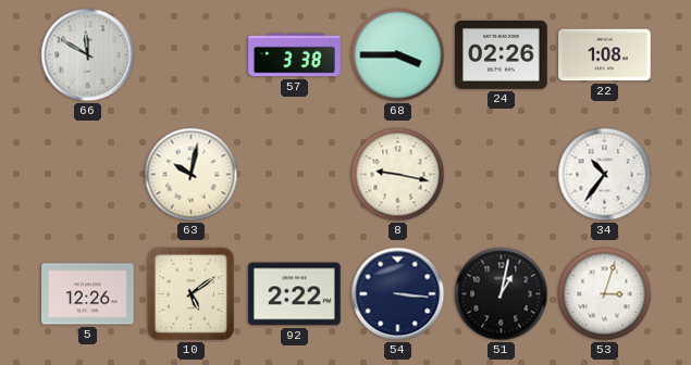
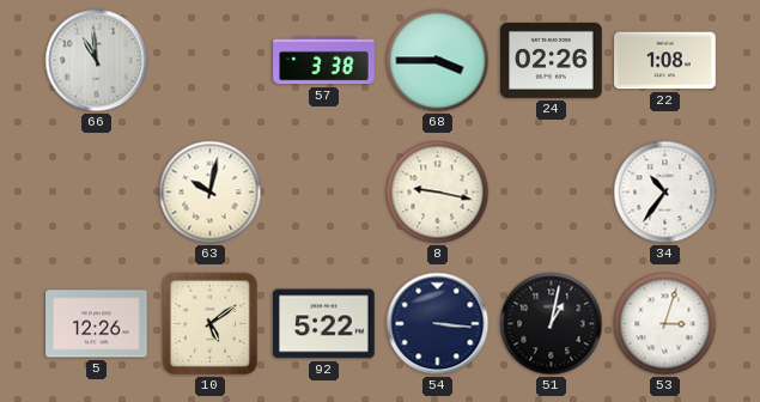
66: 11:50 -> 10:59
92: 2:22 -> 5:22
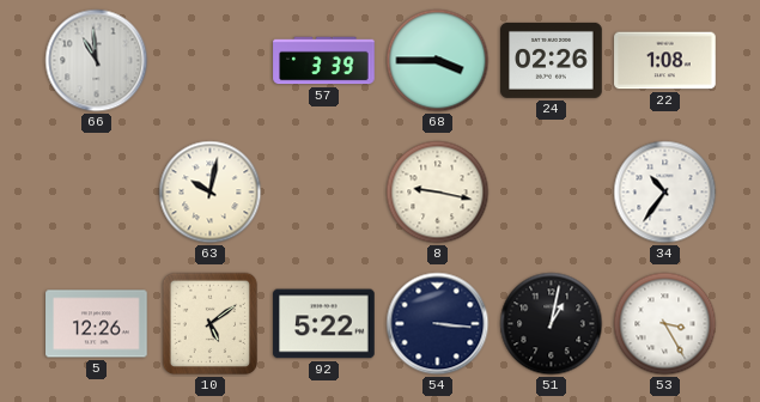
57: 3:38 -> 3:39
53: 3:03 -> 3:25
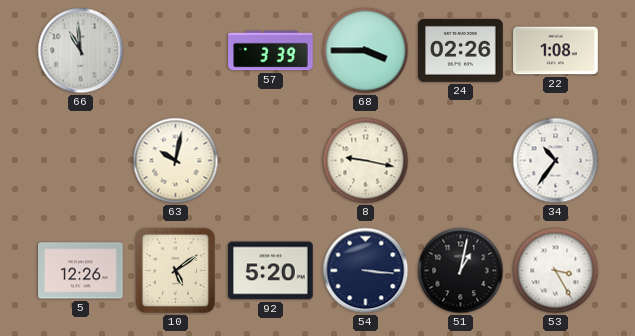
92: 5:22 -> 5:20
